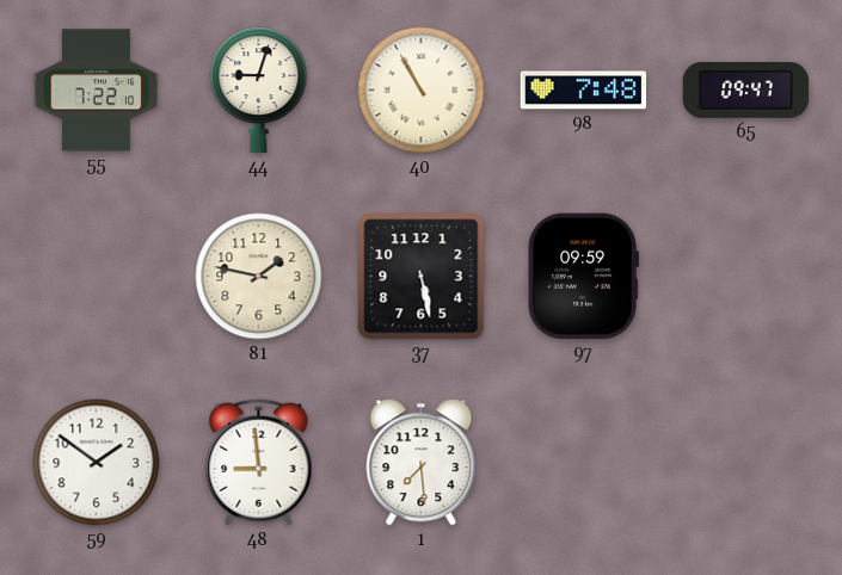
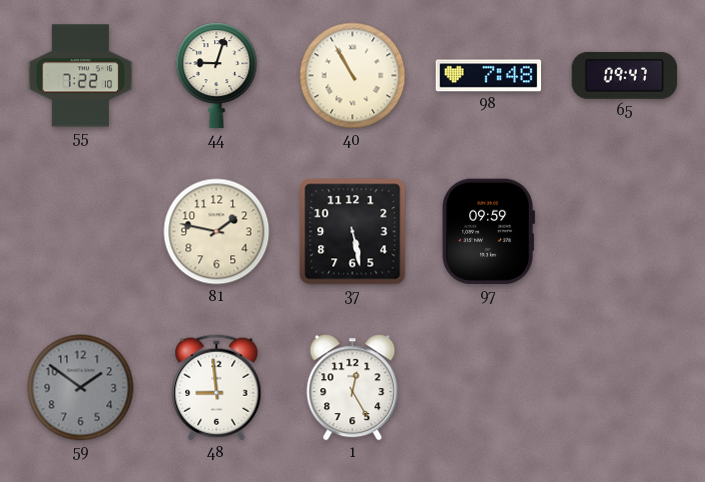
59 dial: white -> grey
1: 7:29 -> 12:25
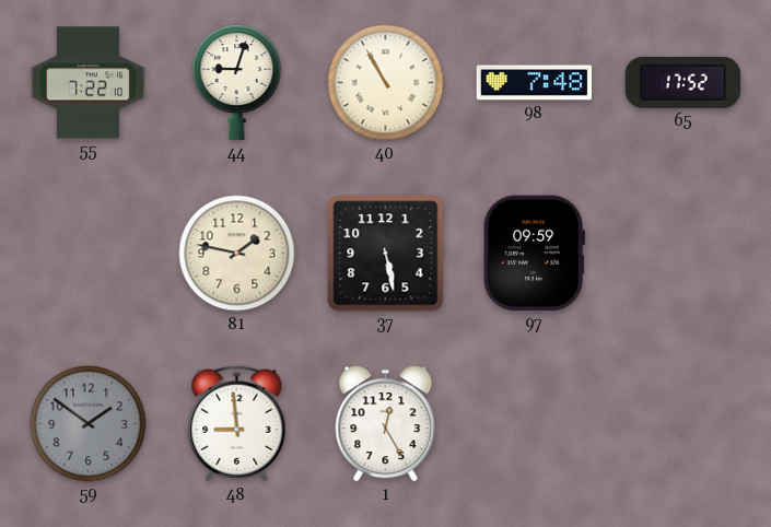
65: 09:47 -> 17:52
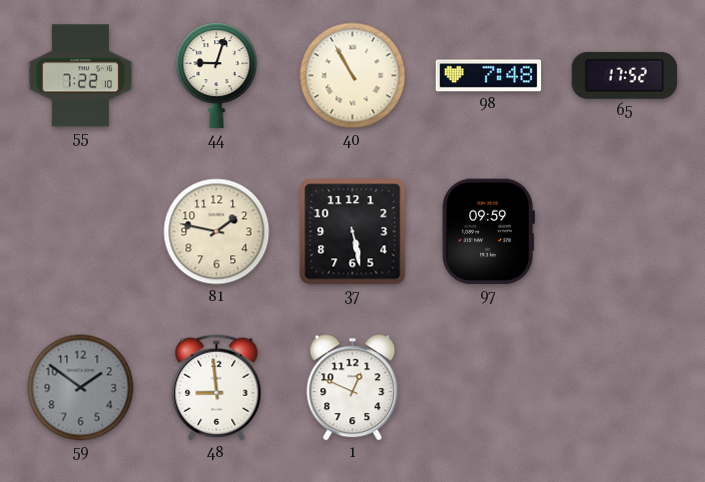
1: 12:25 -> 12:49
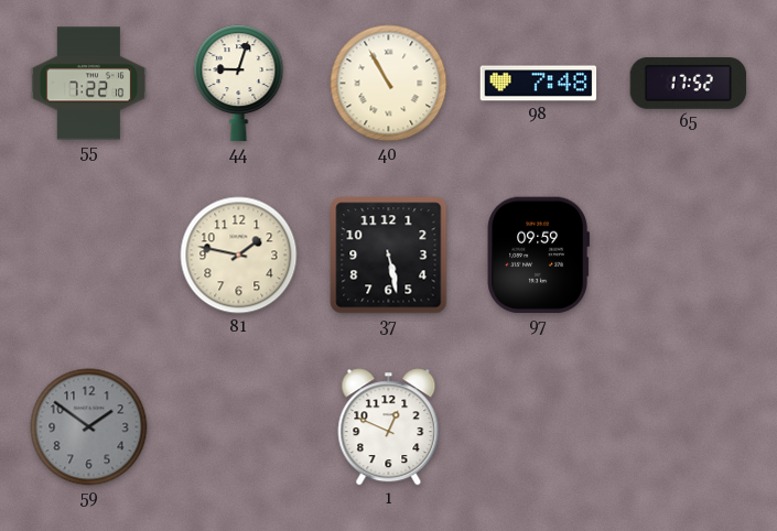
48: 8:59 -> none
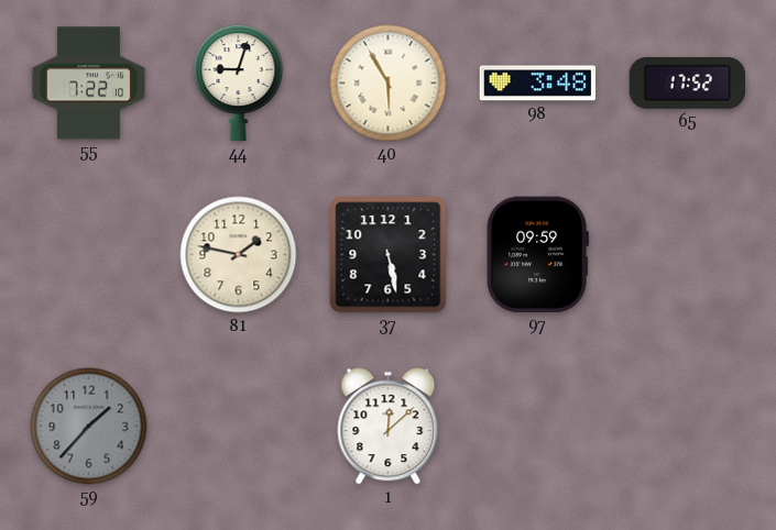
40: 10:55 -> 5:55
98: 7:48 -> 3:48
59: 1:51 -> 1:37
1: 12:49 -> 12:08
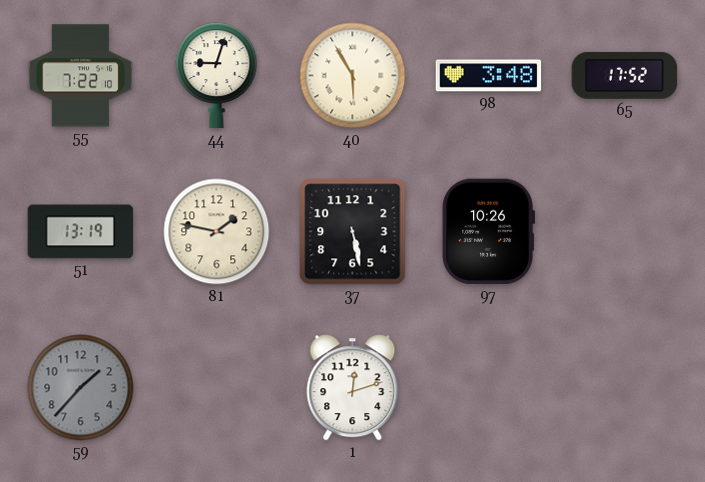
51: none -> 13:19
97: 09:59 -> 10:26
1: 12:08 -> 12:12
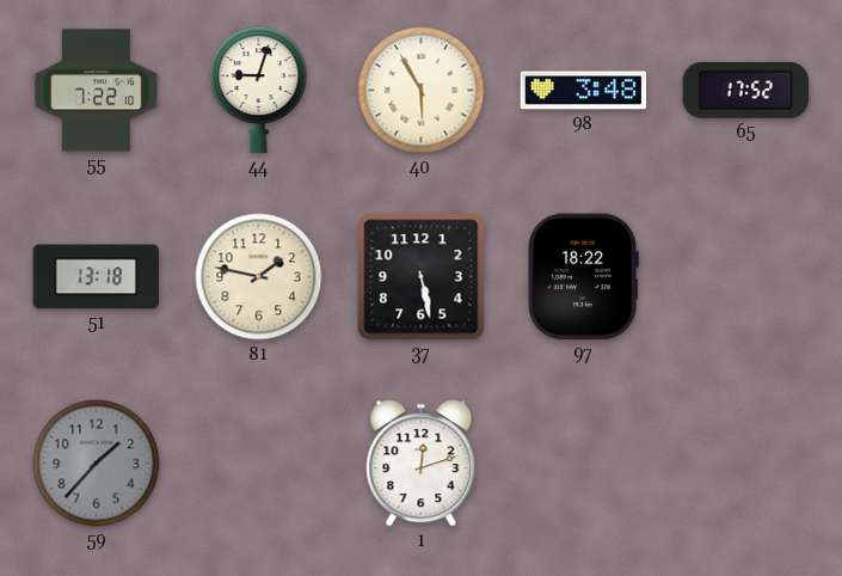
51: 13:19 -> 13:18
97: 10:26 -> 18:22
